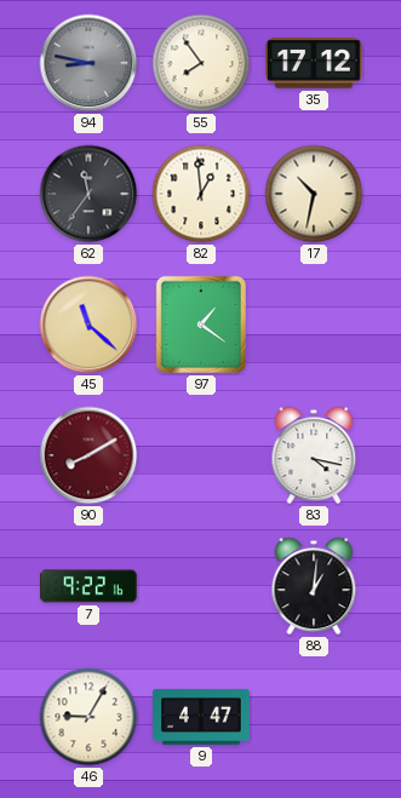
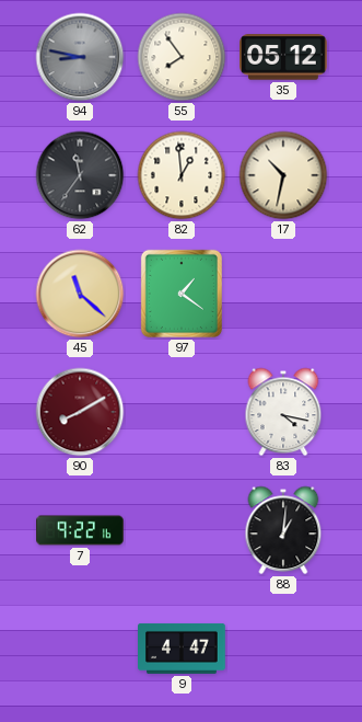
35: 17:12 -> 05:12
46: 9:05 -> none
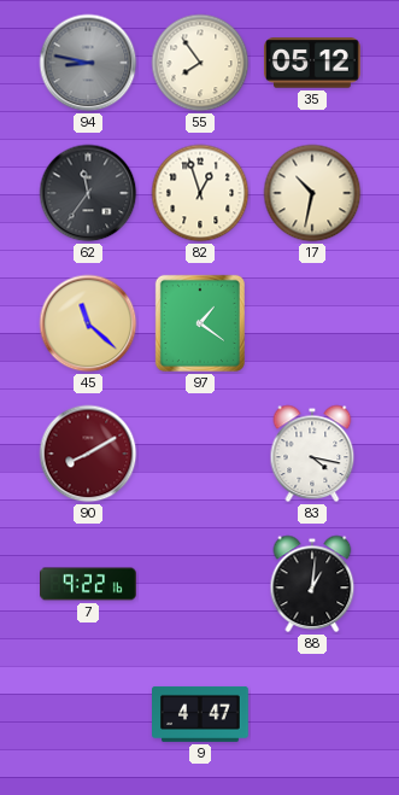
82: 12:59 -> 12:57
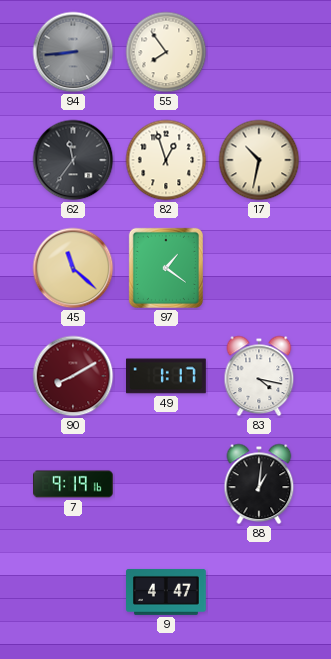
94: 8:47 -> 8:44
35: 05:12 -> none
49: none -> 1:17
7: 9:22 -> 9:19
